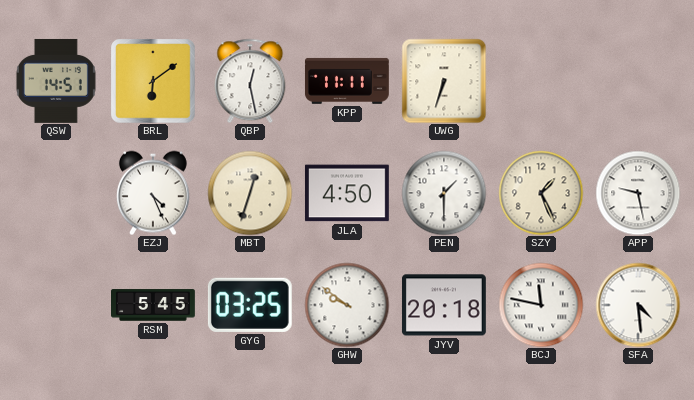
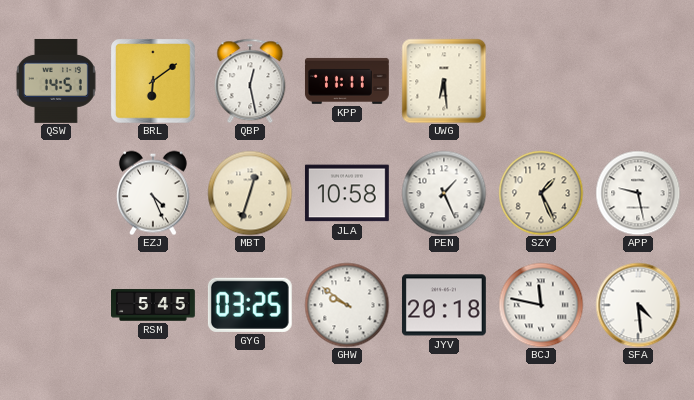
UWG: 6:33 -> 6:29
JLA: 4:50 -> 10:58
PEN: 1:30 -> 1:26
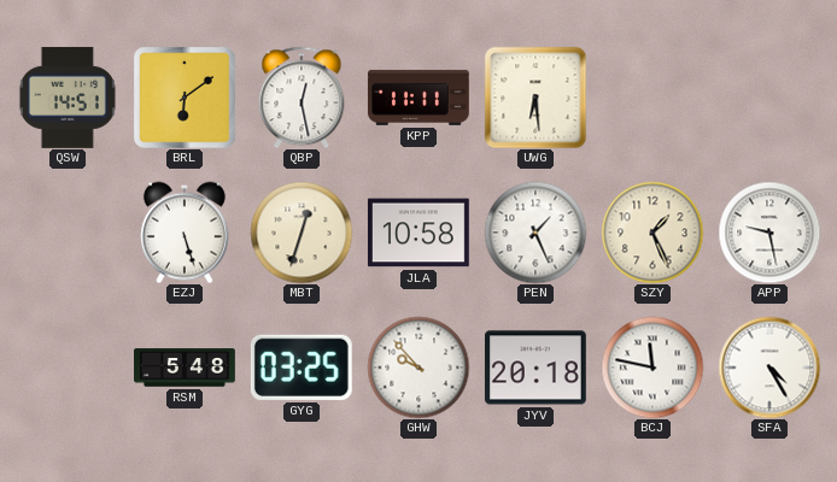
EZJ: 4:26 -> 5:27
RSM: 5:45 -> 5:48
GHW: 9:51 -> 9:53
SFA: 4:29 -> 4:25
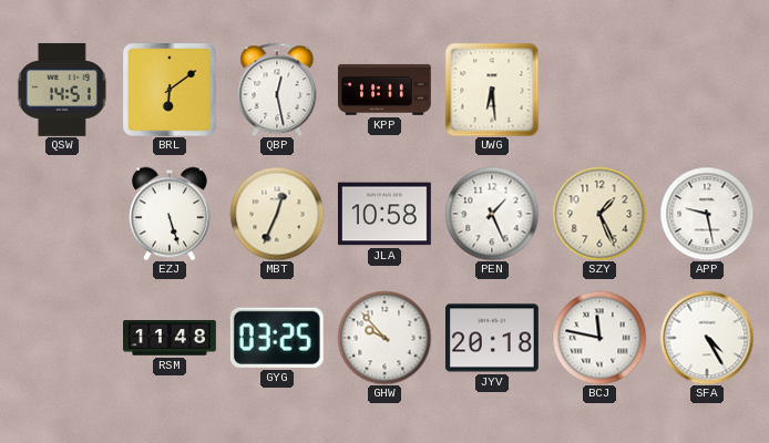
MBT: 12:33 -> 12:34
RSM: 5:48 -> 11:48
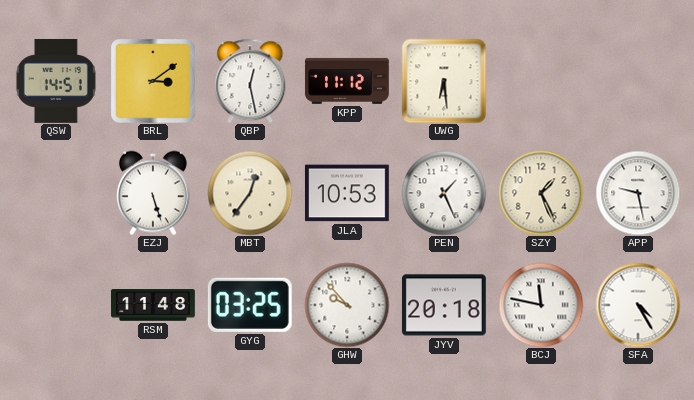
BRL: 6:09 -> 3:09
KPP: 11:11 -> 11:12
MBT: 12:34 -> 12:36
JLA: 10:58 -> 10:53
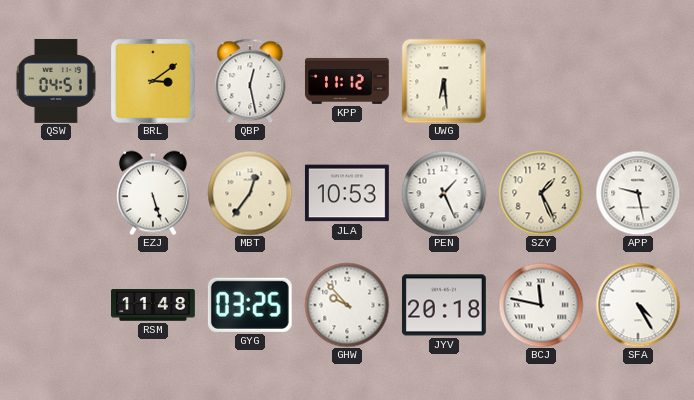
QSW: 14:51 -> 04:51
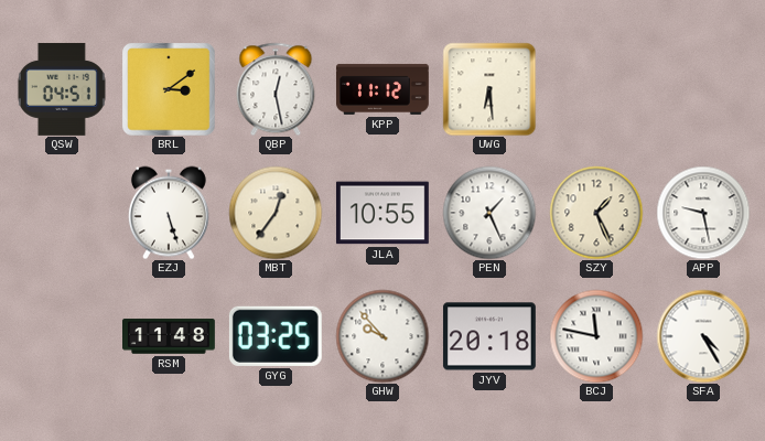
JLA: 10:53 -> 10:55
